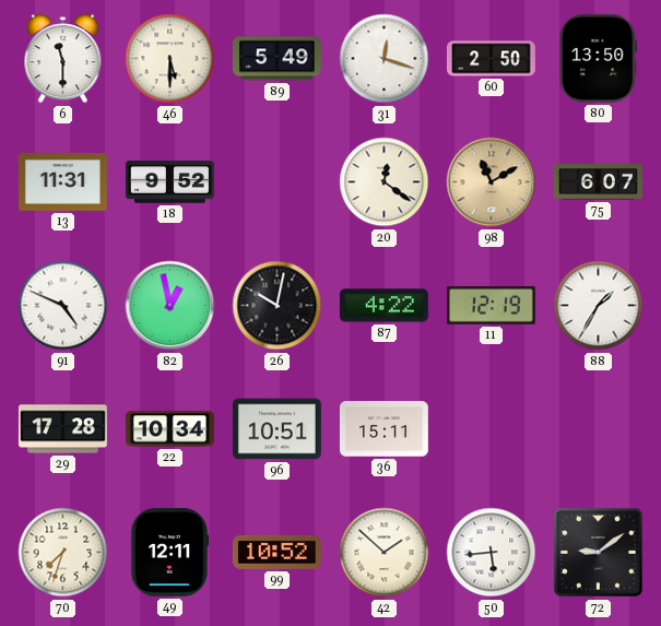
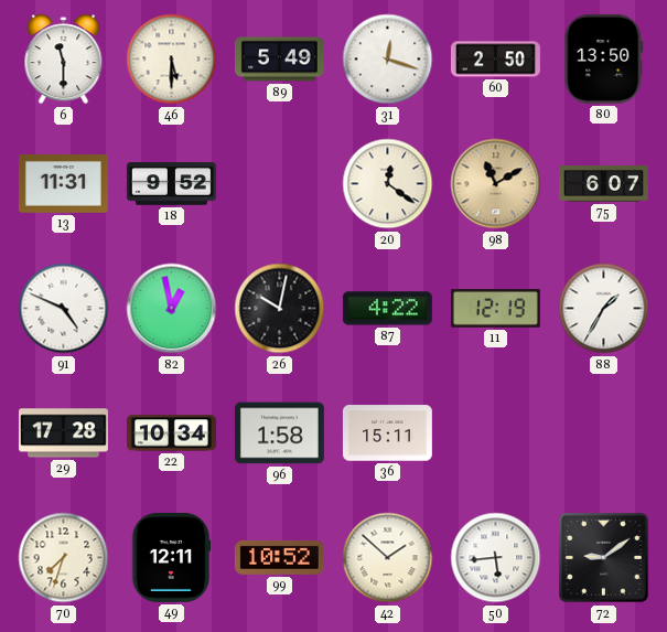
96: 10:51 -> 1:58
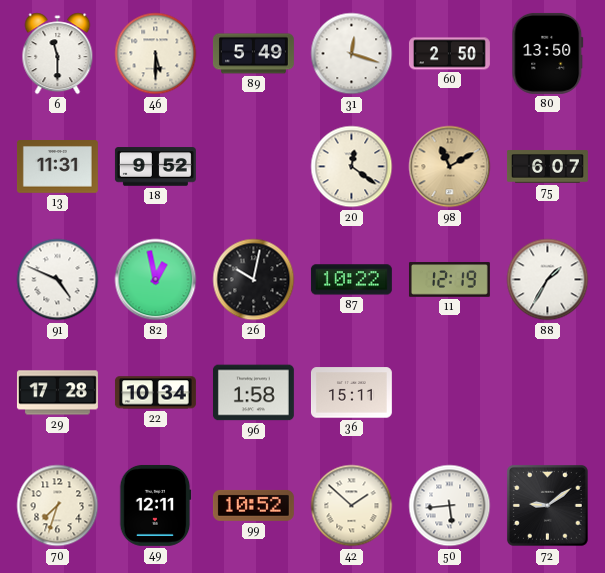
87: 4:22 -> 10:22
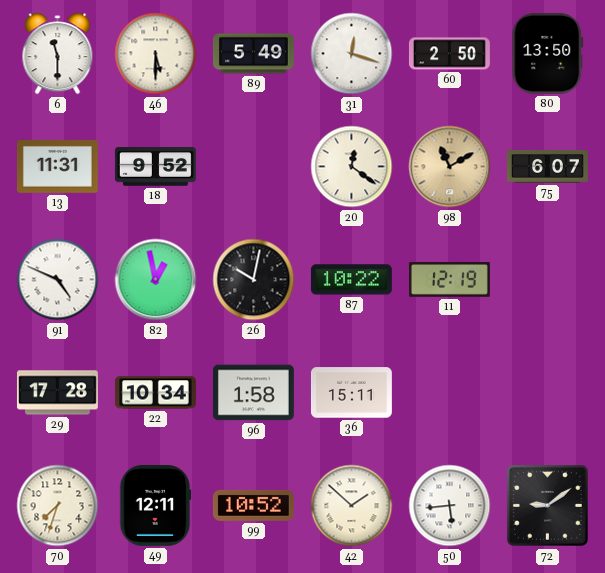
88: 1:35 -> none
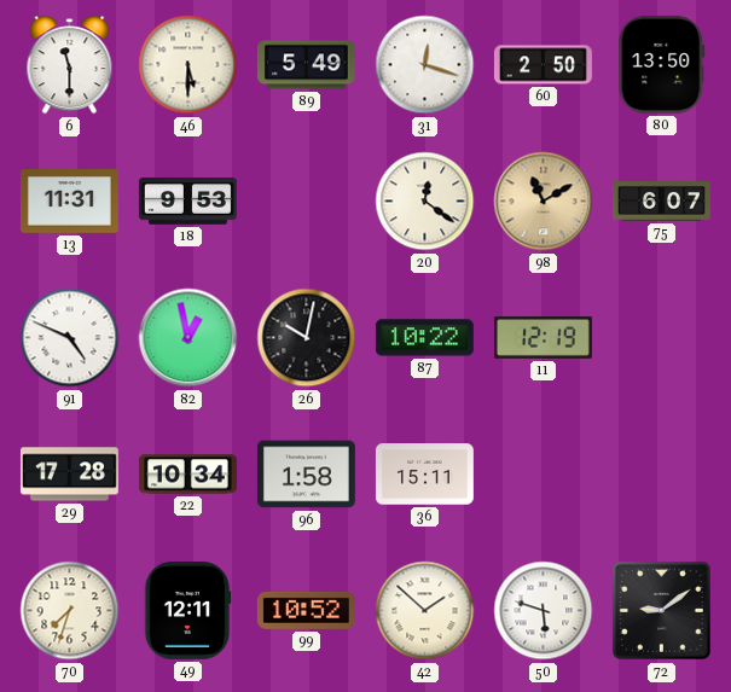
18: 9:52 -> 9:53
50: 5:44 -> 5:48
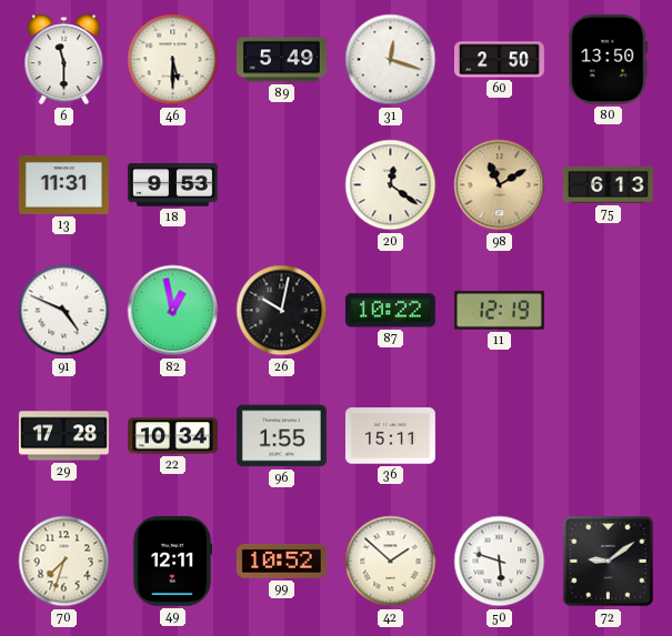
75: 6:07 -> 6:13
96: 1:58 -> 1:55
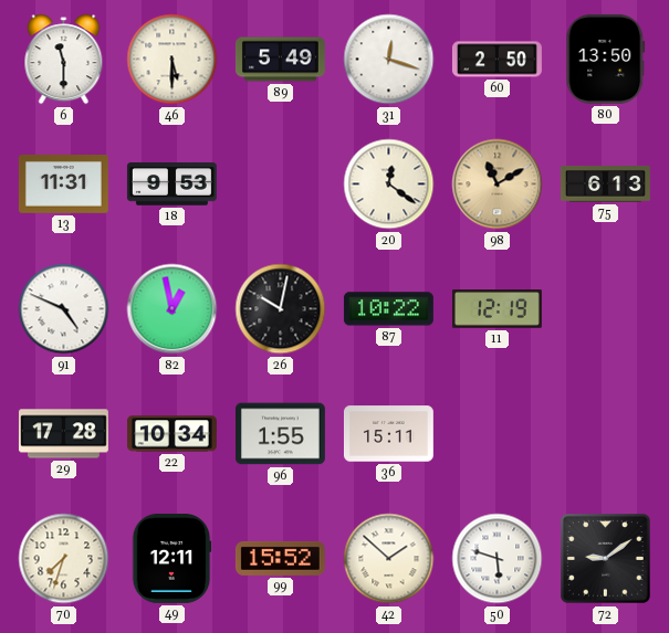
99: 10:52 -> 15:52
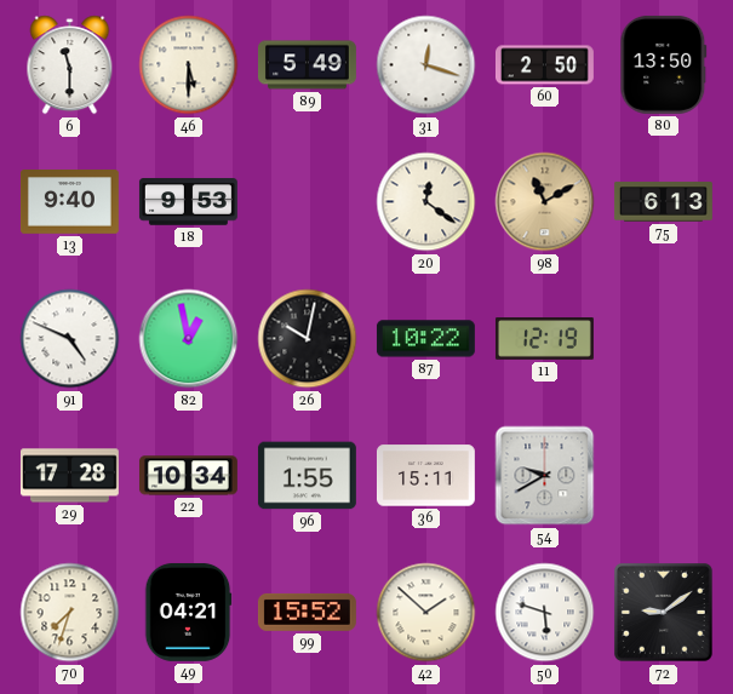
13: 11:31 -> 9:40
54: none -> 9:40
49: 12:11 -> 04:21
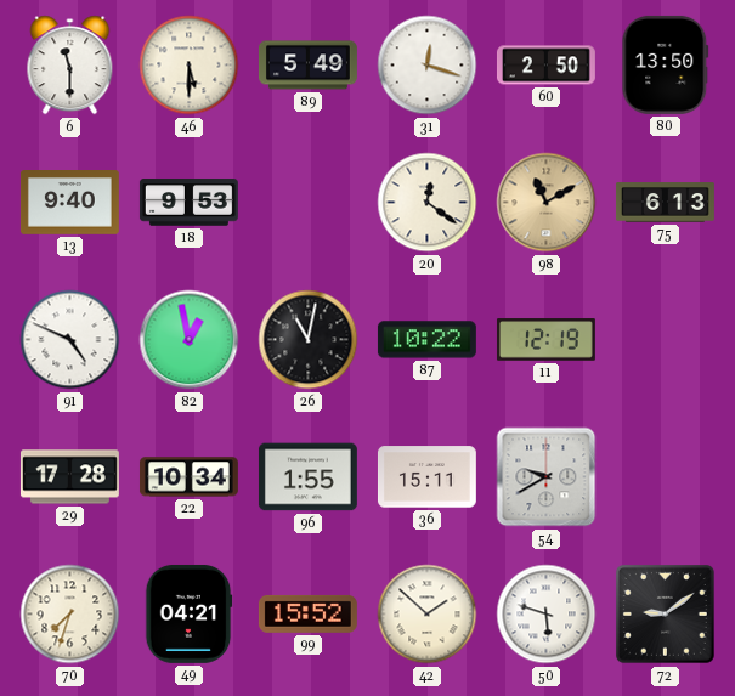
26: 10:02 -> 11:02
